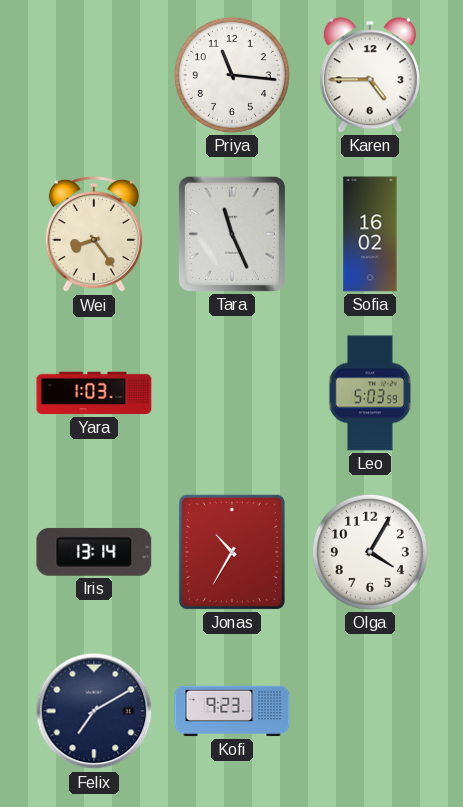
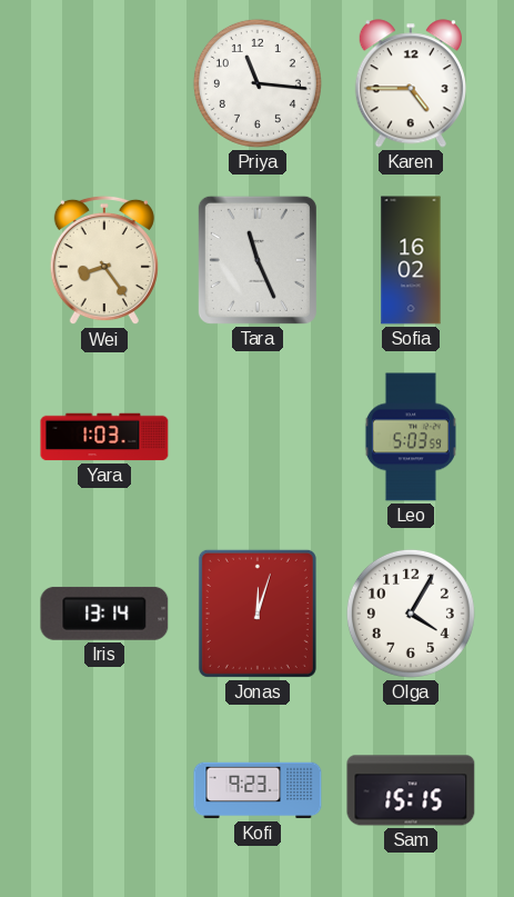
Jonas: 10:35 -> 12:03
Felix: 7:10 -> none
Sam: none -> 15:15
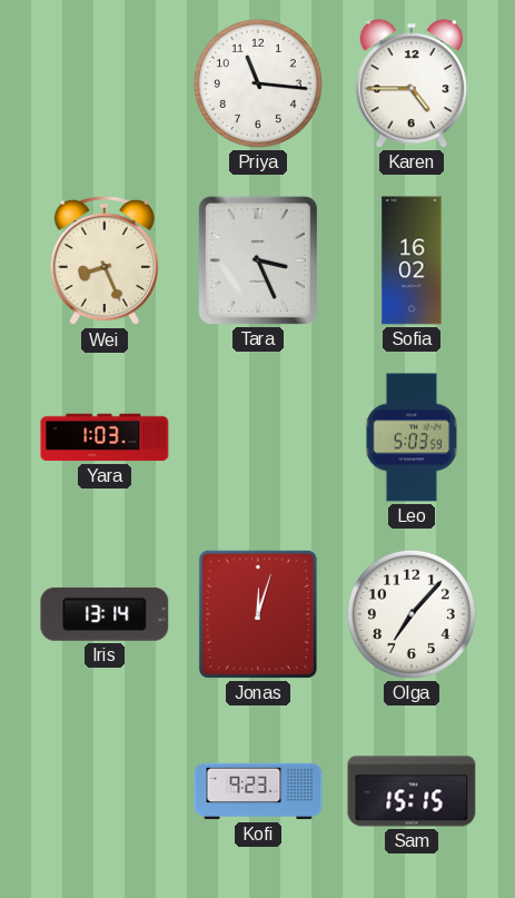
Wei: 8:24 -> 8:26
Tara: 11:26 -> 3:26
Olga: 4:05 -> 7:07
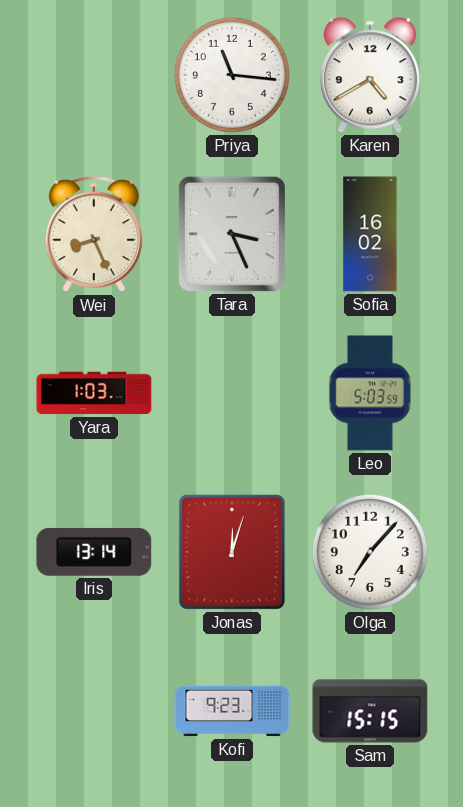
Karen: 4:45 -> 4:40
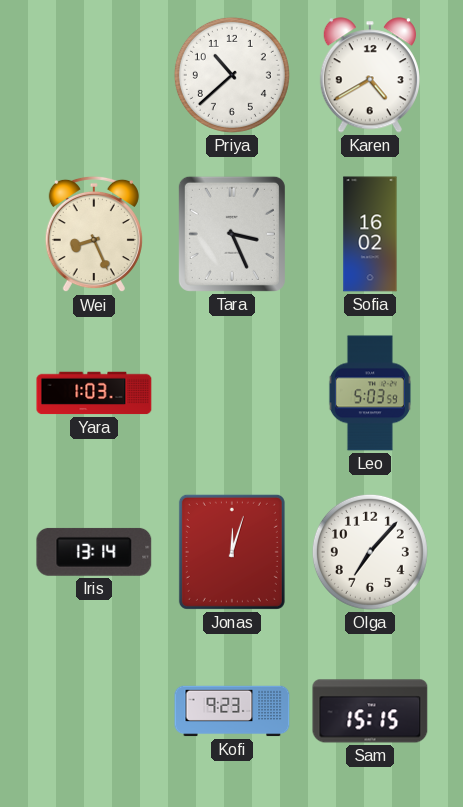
Priya: 11:16 -> 10:38
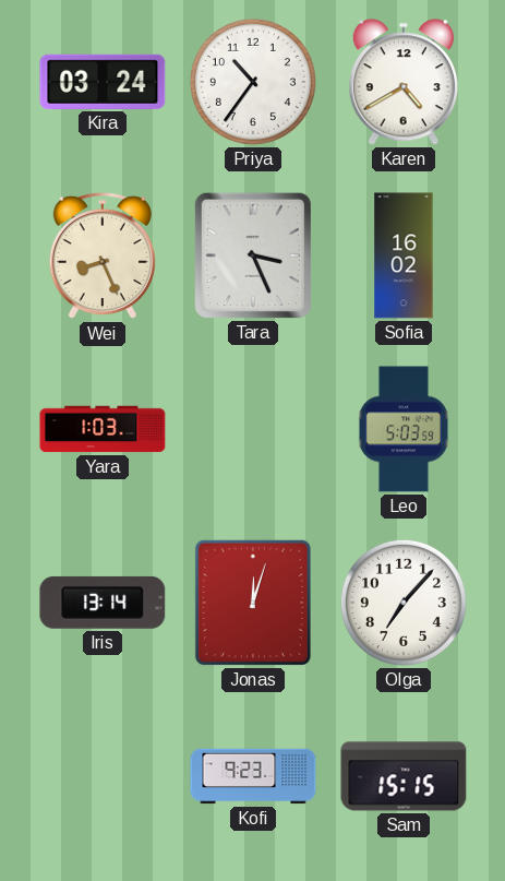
Kira: none -> 03:24
Priya: 10:38 -> 10:36
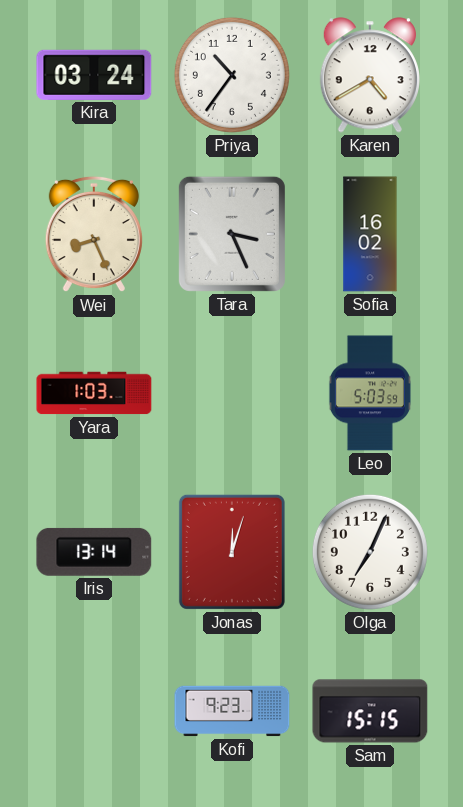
Olga: 7:07 -> 7:04
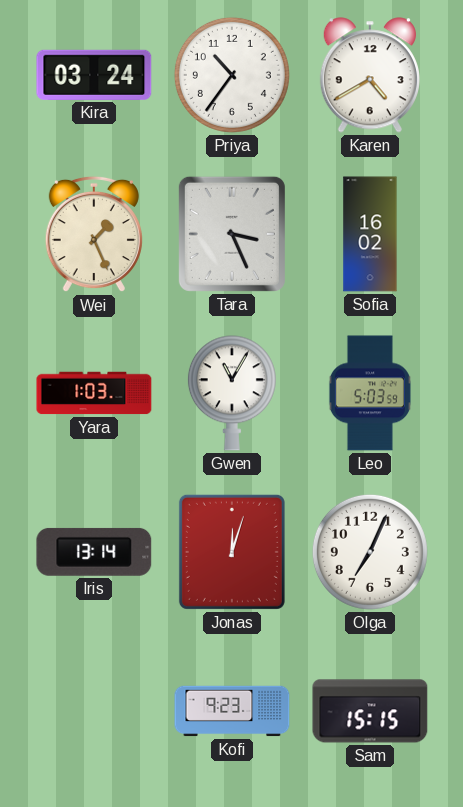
Wei: 8:26 -> 1:26
Gwen: none -> 11:05
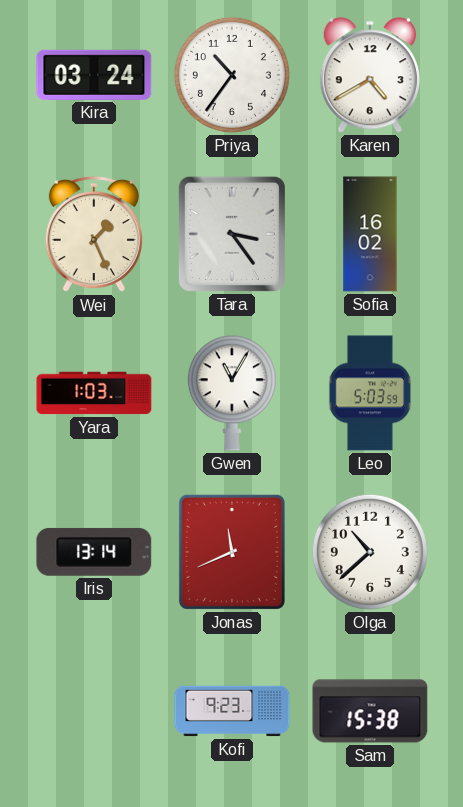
Tara: 3:26 -> 3:24
Jonas: 12:03 -> 11:41
Olga: 7:04 -> 10:38
Sam: 15:15 -> 15:38
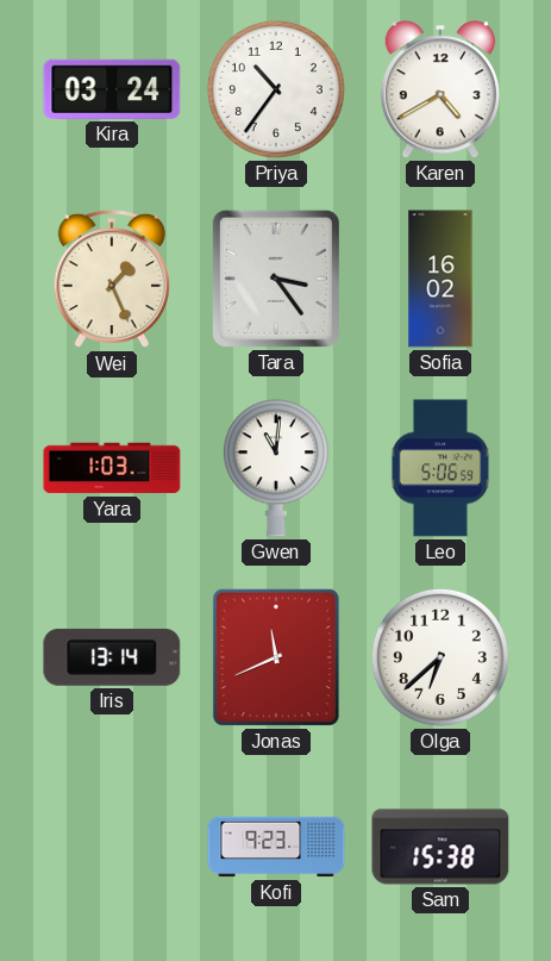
Gwen: 11:05 -> 11:01
Leo: 5:03 -> 5:06
Olga: 10:38 -> 6:38
